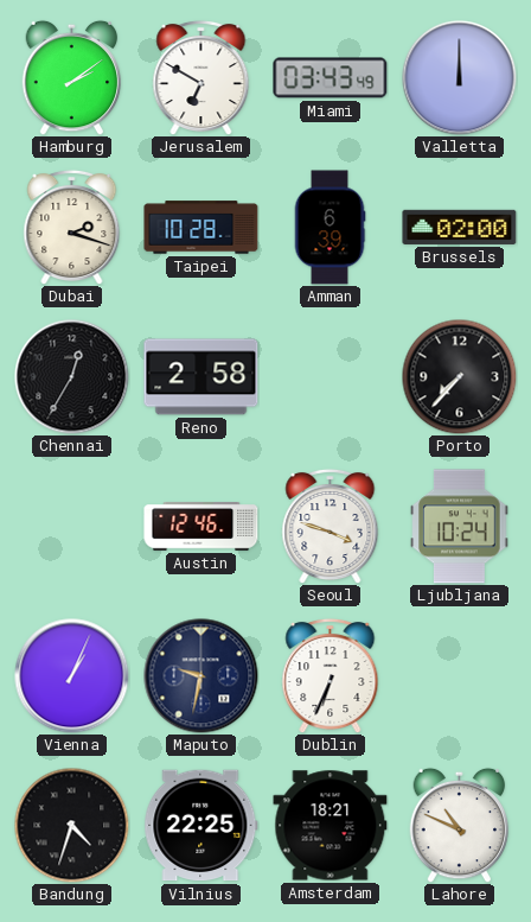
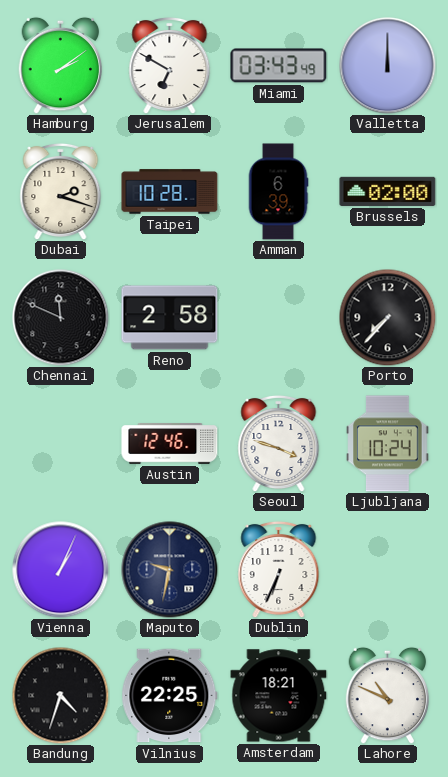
Chennai: 12:35 -> 11:49
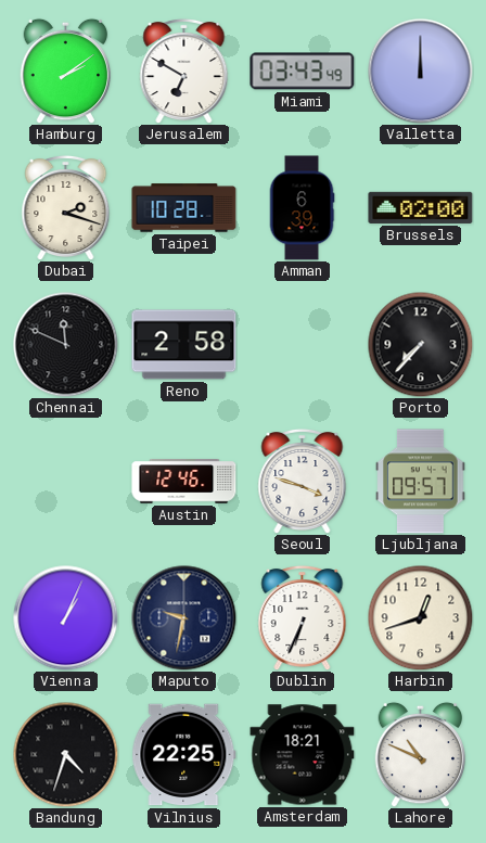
Ljubljana: 10:24 -> 09:57
Harbin: none -> 12:42
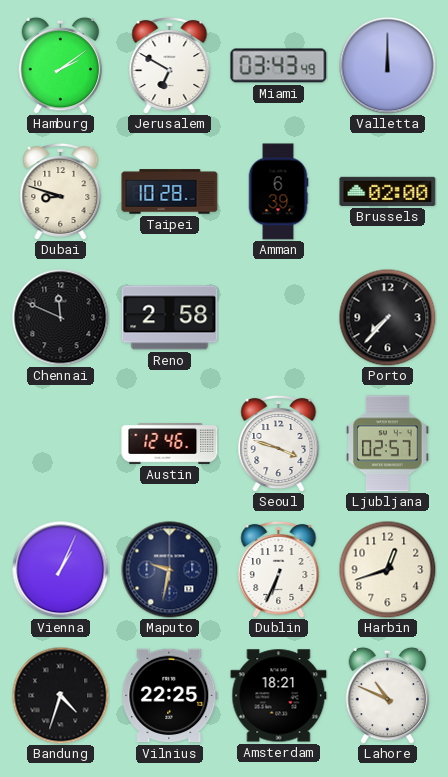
Dubai: 2:18 -> 8:48
Ljubljana: 09:57 -> 02:57
